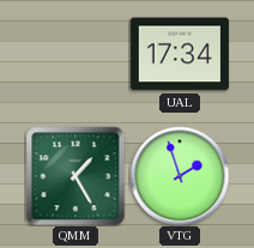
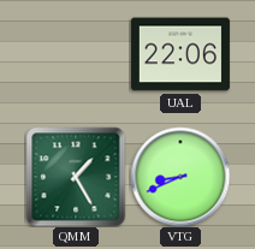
UAL: 17:34 -> 22:06
VTG: 1:57 -> 8:41
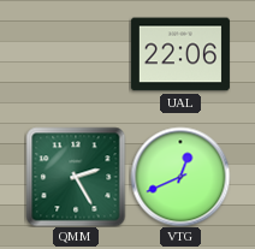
QMM: 1:25 -> 2:25
VTG: 8:41 -> 12:41
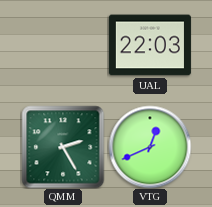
UAL: 22:06 -> 22:03
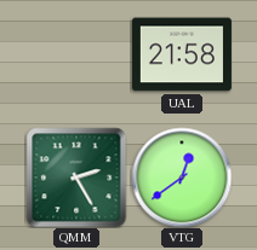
UAL: 22:03 -> 21:58
VTG: 12:41 -> 12:39
